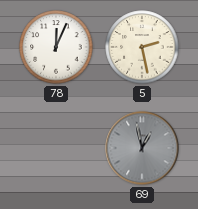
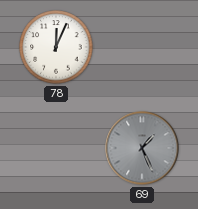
5: 2:28 -> none
69: 12:58 -> 1:26
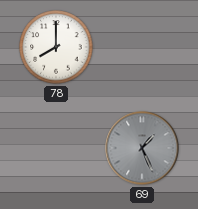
78: 12:04 -> 8:00
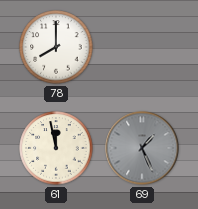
61: none -> 11:58
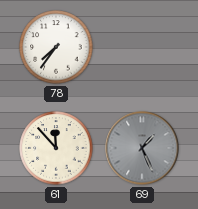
78: 8:00 -> 7:36
61: 11:58 -> 11:53
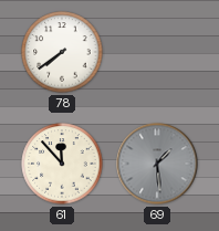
78: 7:36 -> 7:39
69: 1:26 -> 1:29
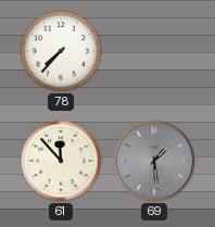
78: 7:39 -> 7:37
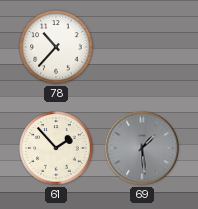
78: 7:37 -> 10:37
61: 11:53 -> 1:53
